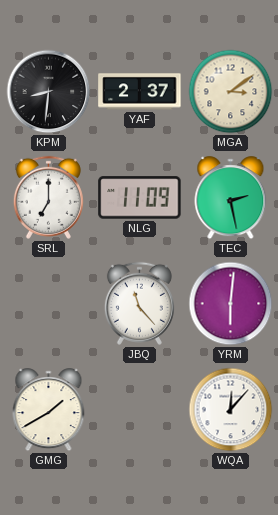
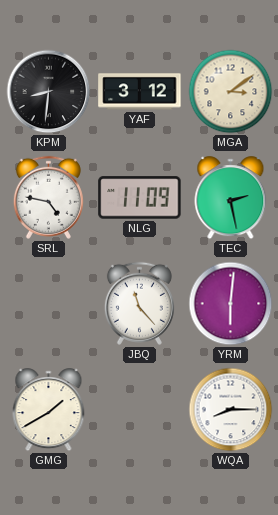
YAF: 2:37 -> 3:12
SRL: 7:00 -> 4:47
WQA: 12:07 -> 8:15
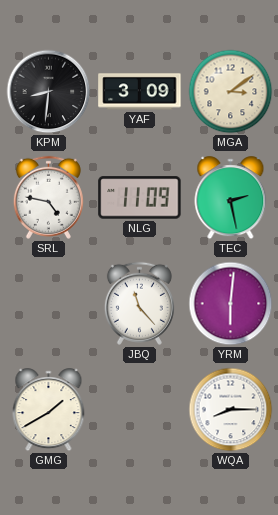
YAF: 3:12 -> 3:09
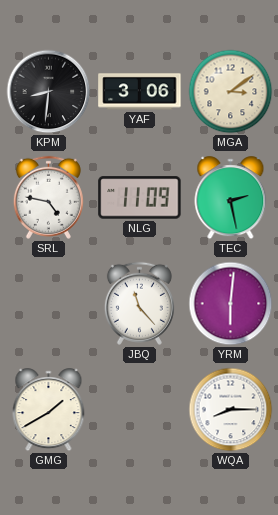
YAF: 3:09 -> 3:06
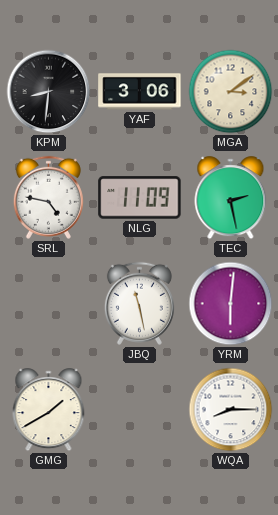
JBQ: 11:23 -> 11:28
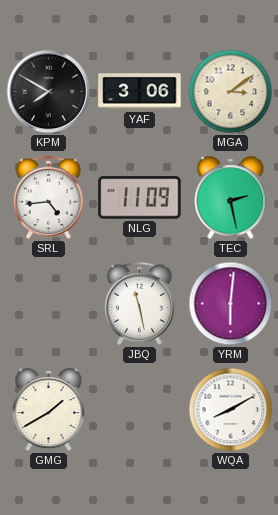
KPM: 8:31 -> 7:50
SRL: 4:47 -> 4:44
WQA: 8:15 -> 8:10
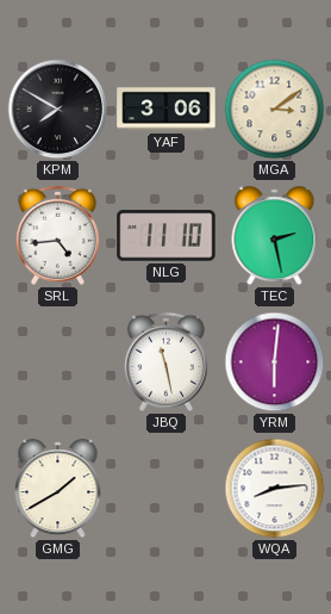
NLG: 11:09 -> 11:10
WQA: 8:10 -> 8:14
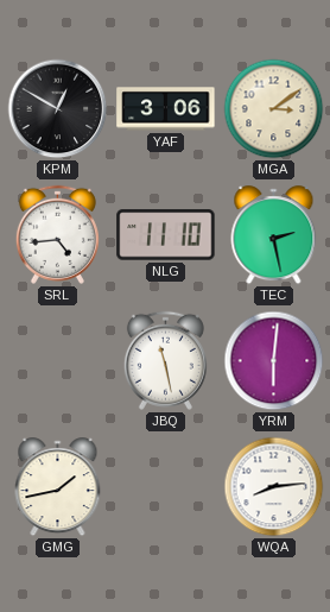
KPM: 7:50 -> 12:50
GMG: 1:40 -> 1:43
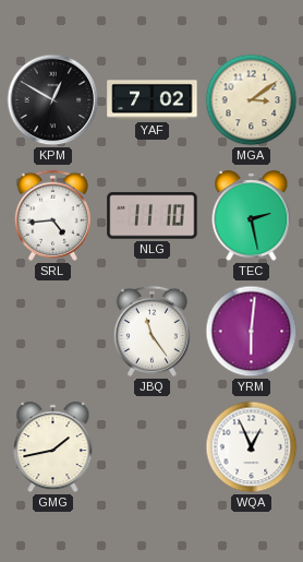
YAF: 3:06 -> 7:02
JBQ: 11:28 -> 11:24
WQA: 8:14 -> 12:56
